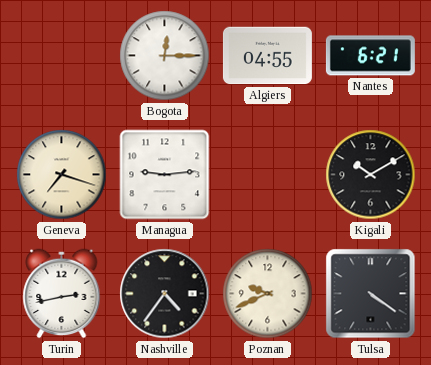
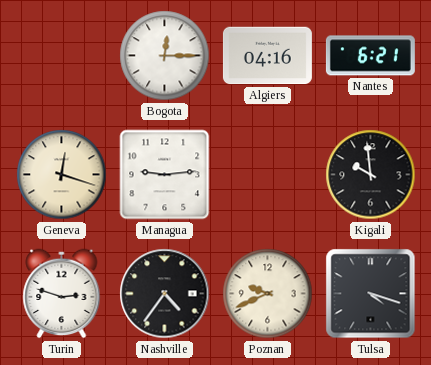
Algiers: 04:55 -> 04:16
Geneva: 7:18 -> 12:18
Kigali: 10:10 -> 9:59
Turin: 2:43 -> 2:48
Tulsa: 4:21 -> 4:18
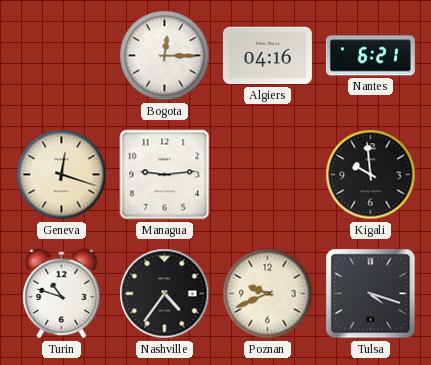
Turin: 2:48 -> 10:48
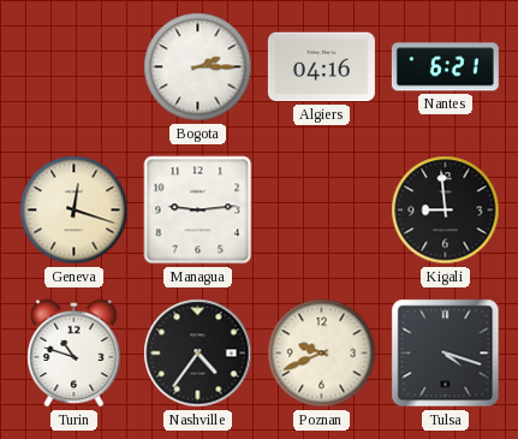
Bogota: 12:15 -> 2:15
Kigali: 9:59 -> 8:59
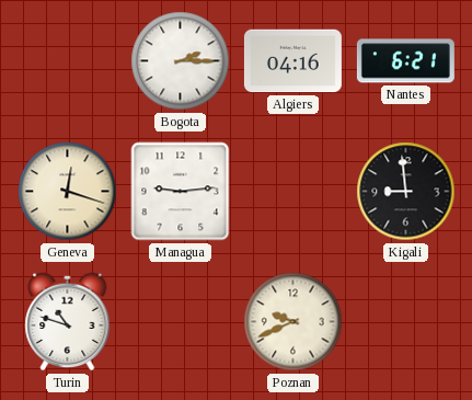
Nashville: 4:36 -> none
Tulsa: 4:18 -> none
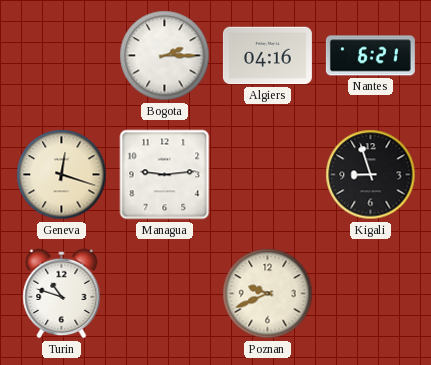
Kigali: 8:59 -> 8:57
